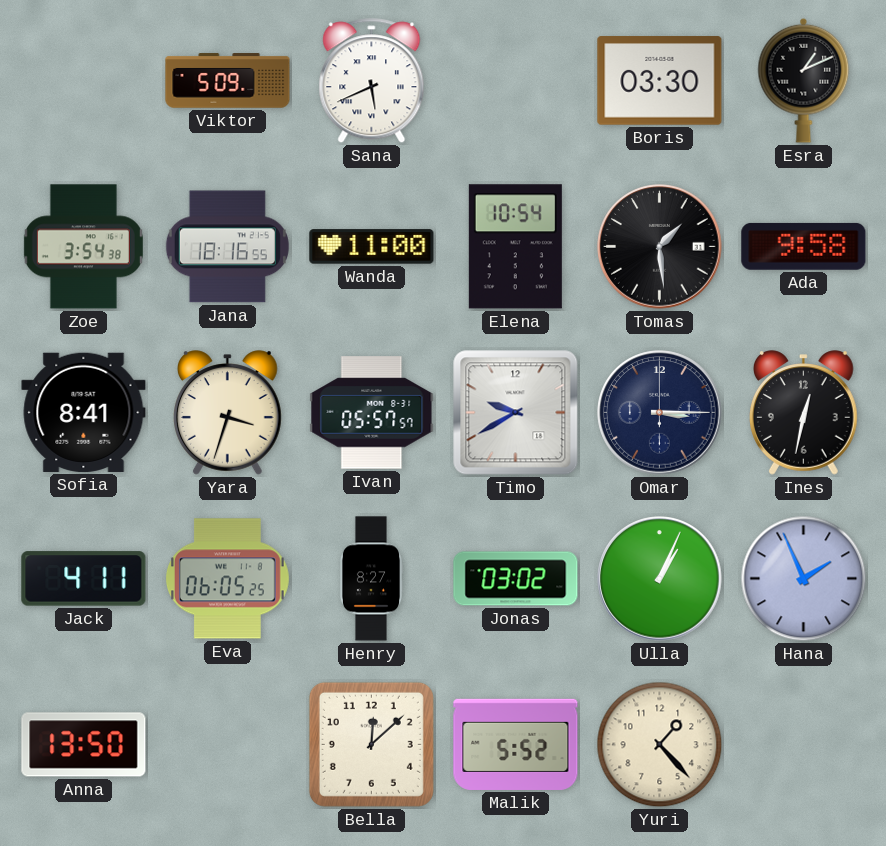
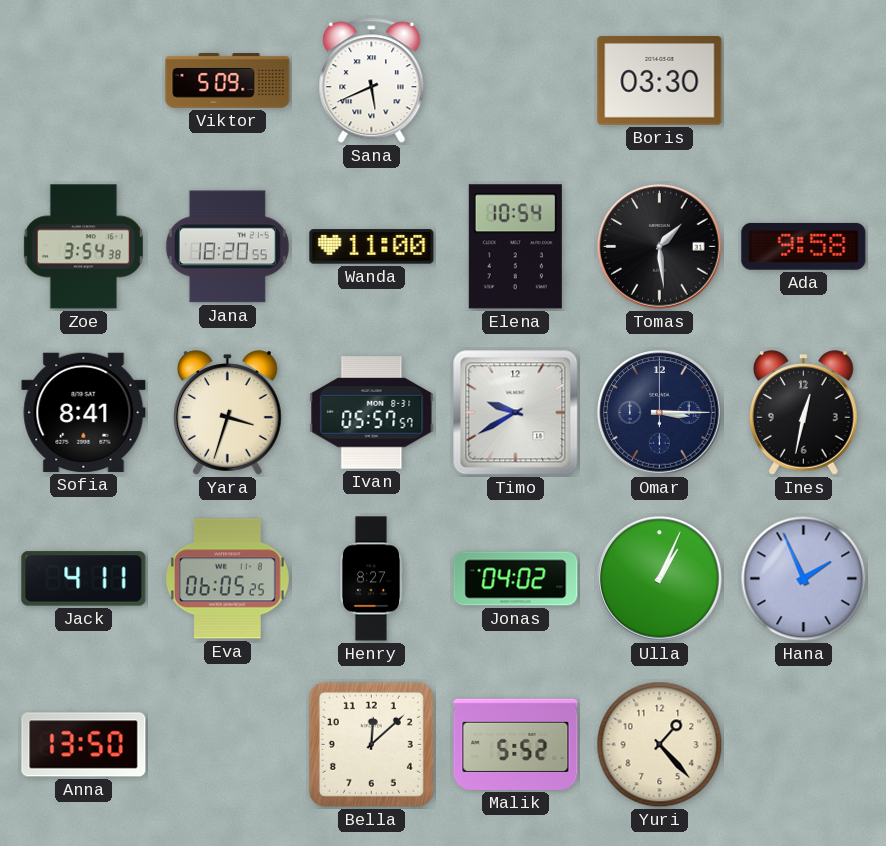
Esra: 1:11 -> none
Jana: 18:16 -> 18:20
Jonas: 03:02 -> 04:02
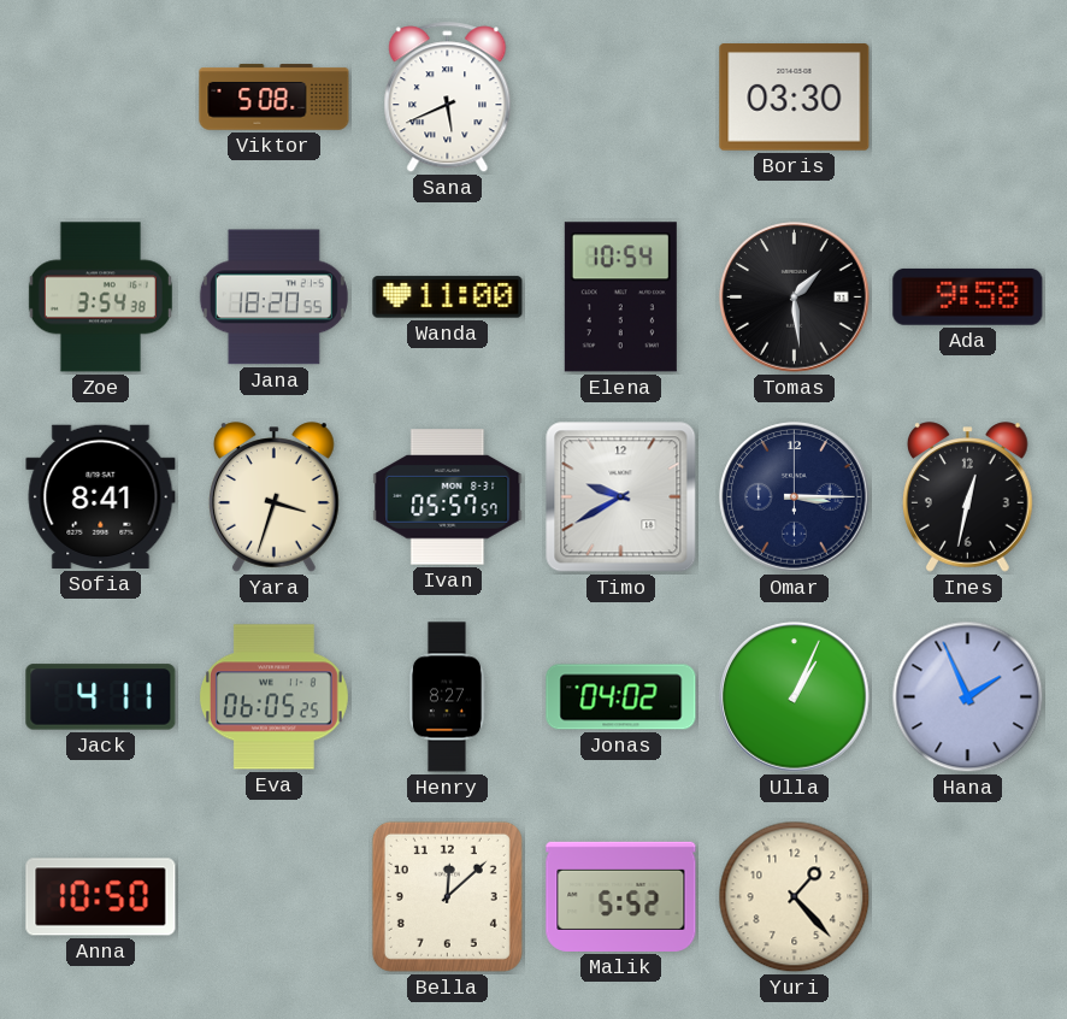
Viktor: 5:09 -> 5:08
Anna: 13:50 -> 10:50
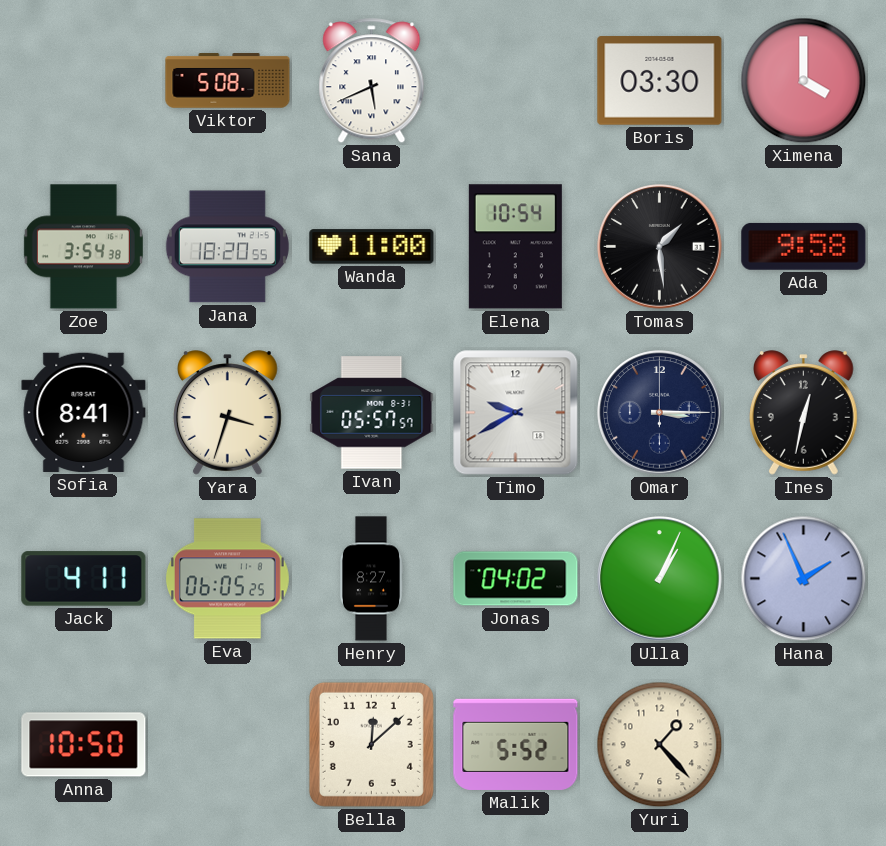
Ximena: none -> 4:00
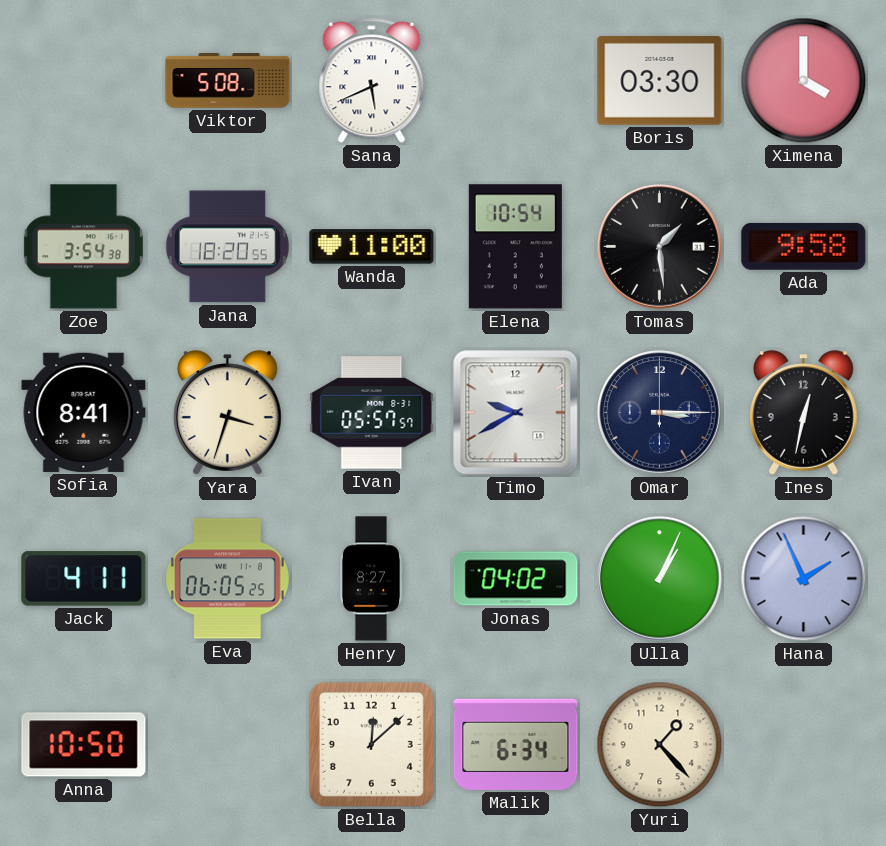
Malik: 5:52 -> 6:34
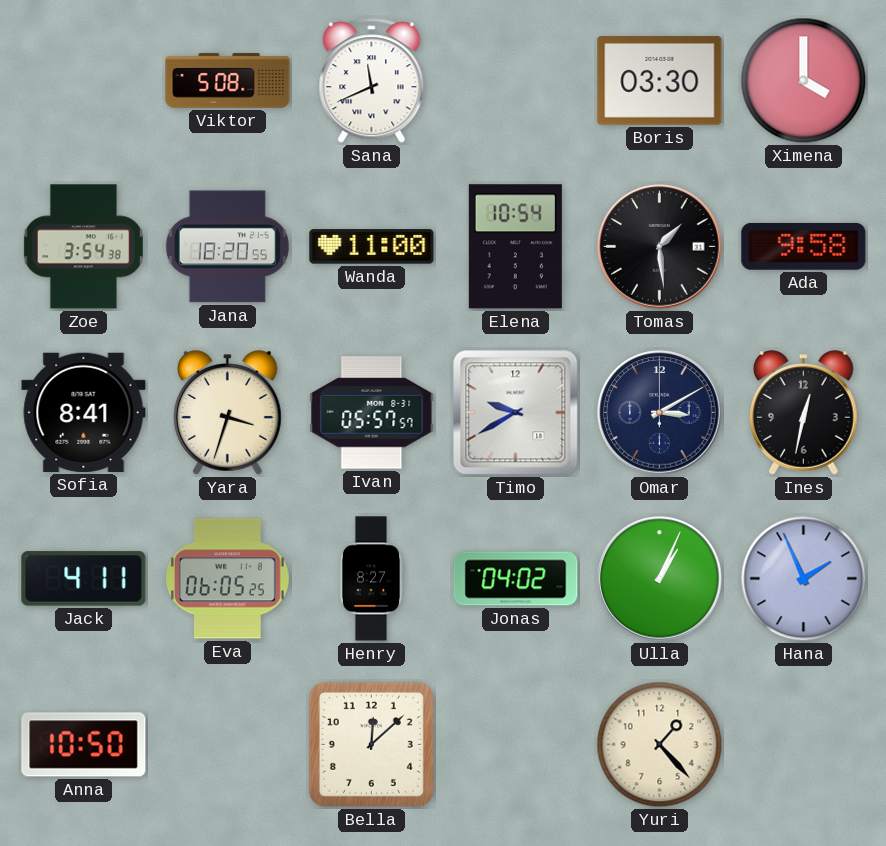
Sana: 5:41 -> 11:41
Omar: 3:15 -> 3:10
Malik: 6:34 -> none
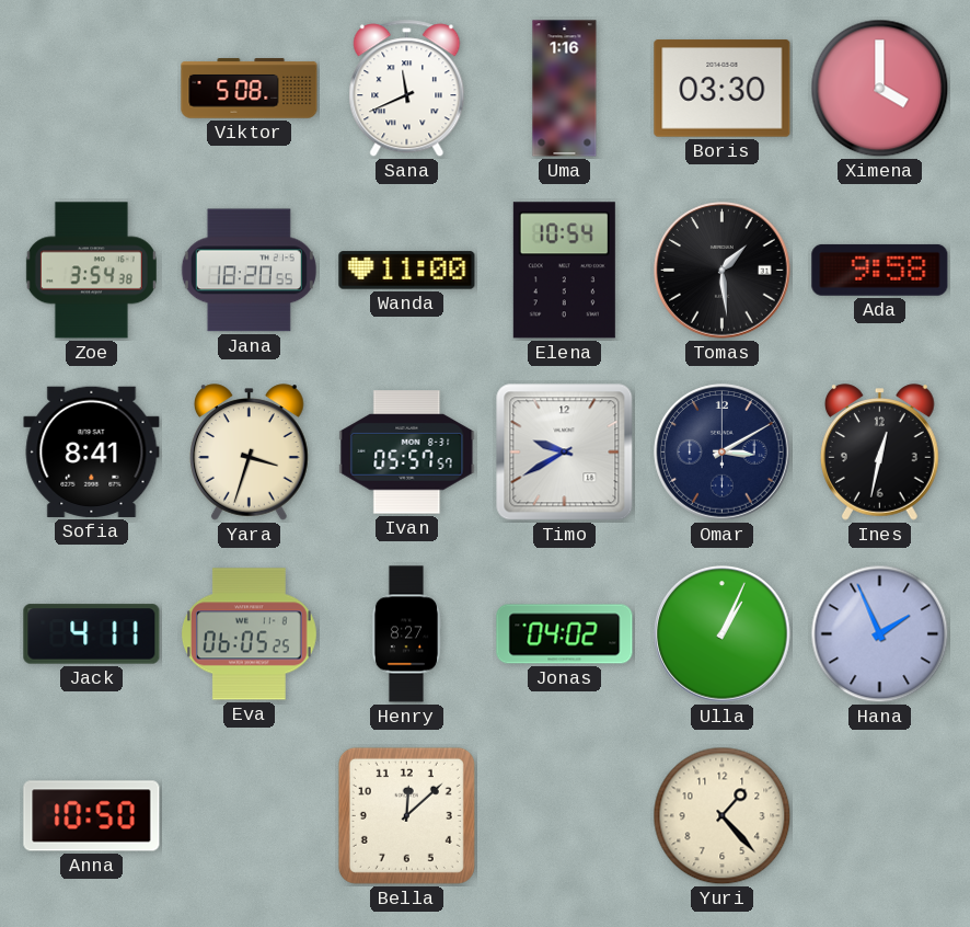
Uma: none -> 1:16
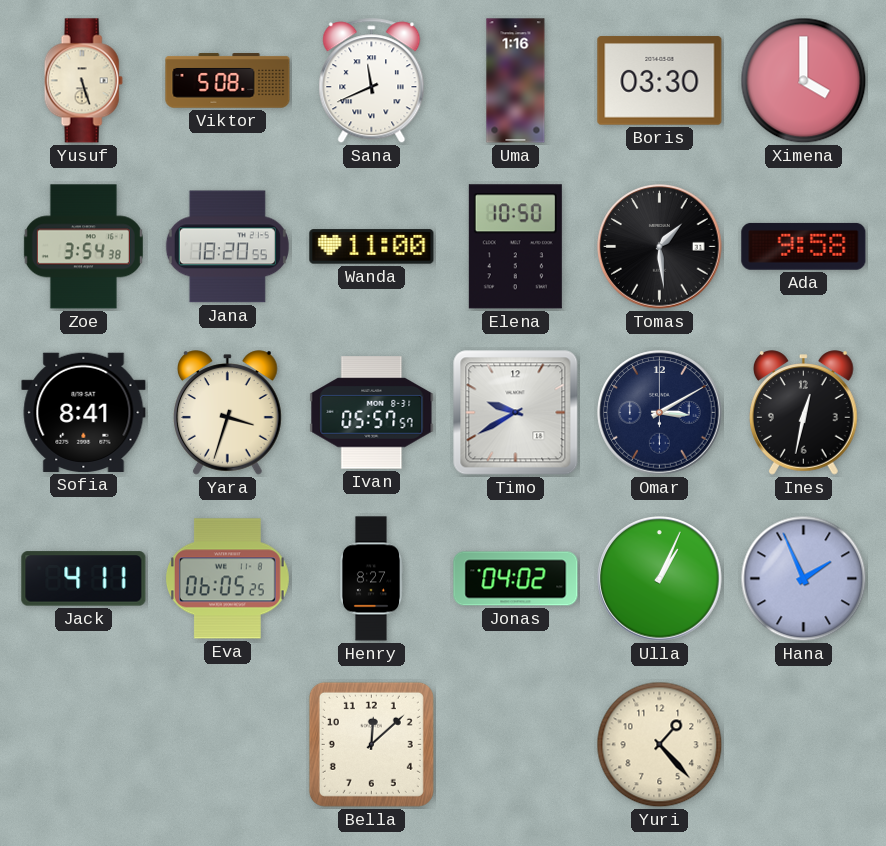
Yusuf: none -> 5:27
Elena: 10:54 -> 10:50
Anna: 10:50 -> none
